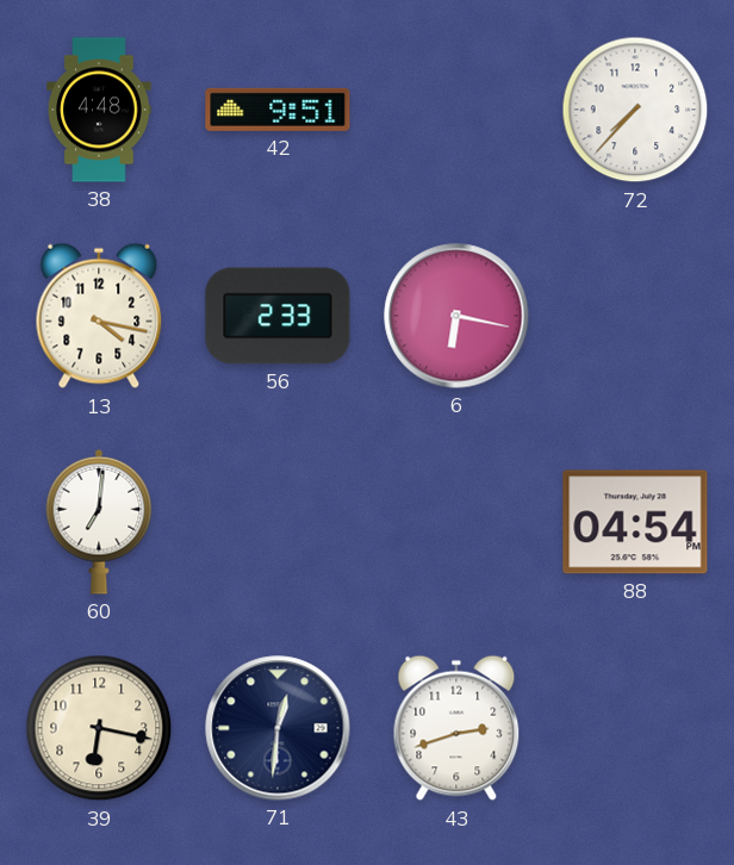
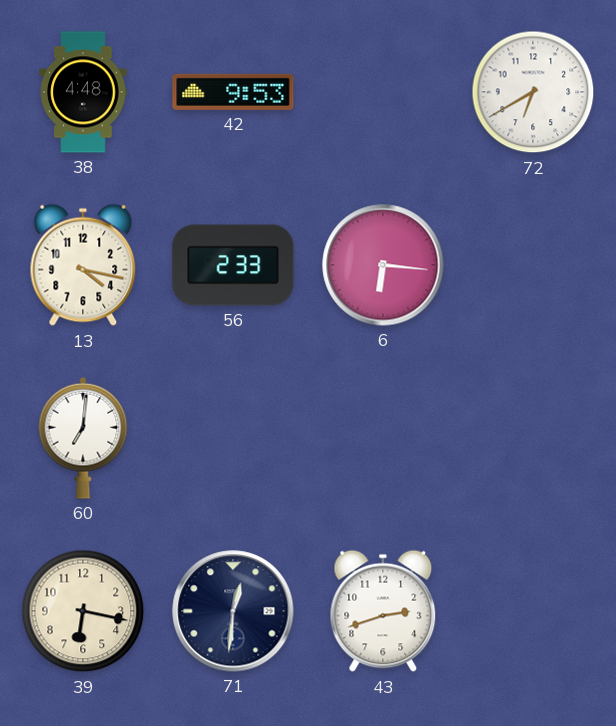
42: 9:51 -> 9:53
72: 7:37 -> 6:40
6: 6:17 -> 6:16
88: 04:54 -> none
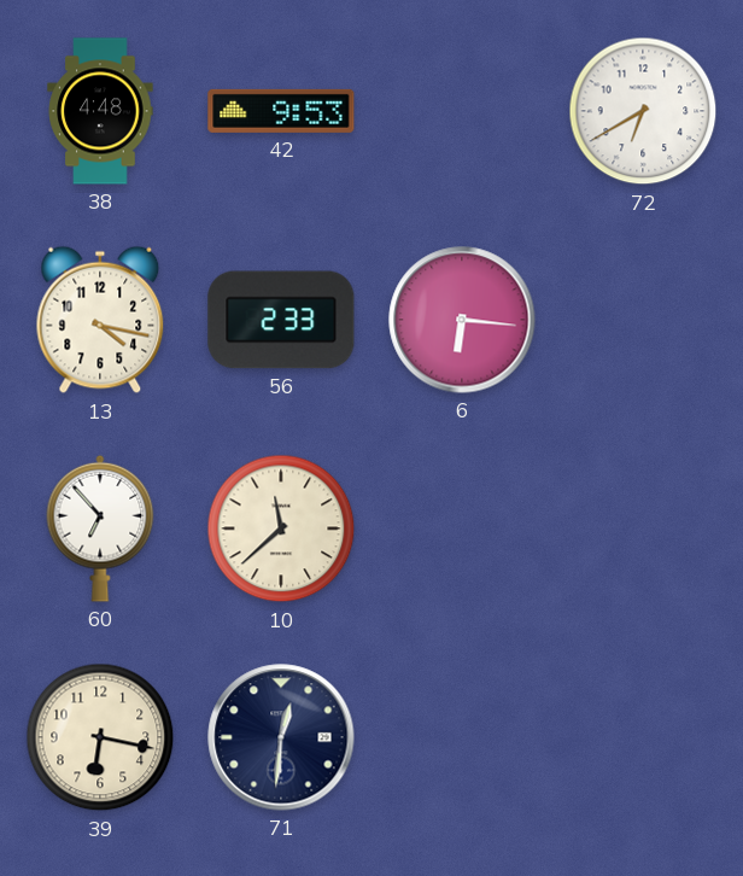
60: 7:01 -> 6:53
10: none -> 11:38
43: 2:42 -> none
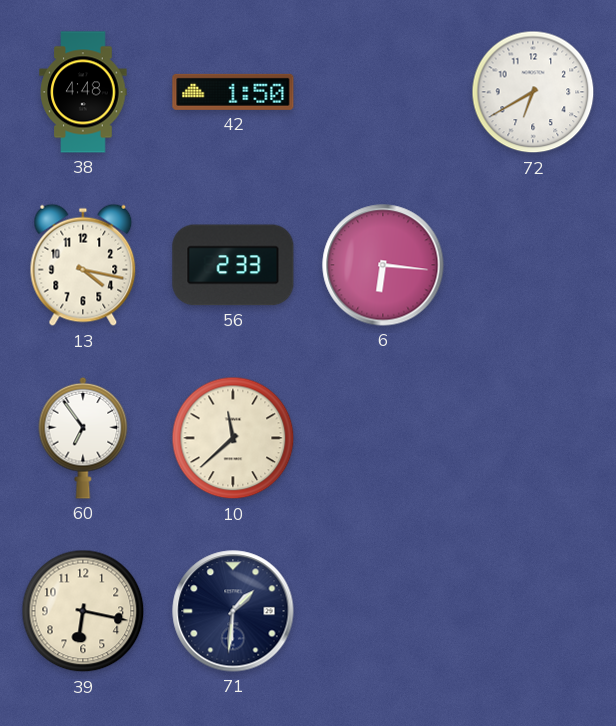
42: 9:53 -> 1:50
60: 6:53 -> 6:54
71: 12:31 -> 1:31
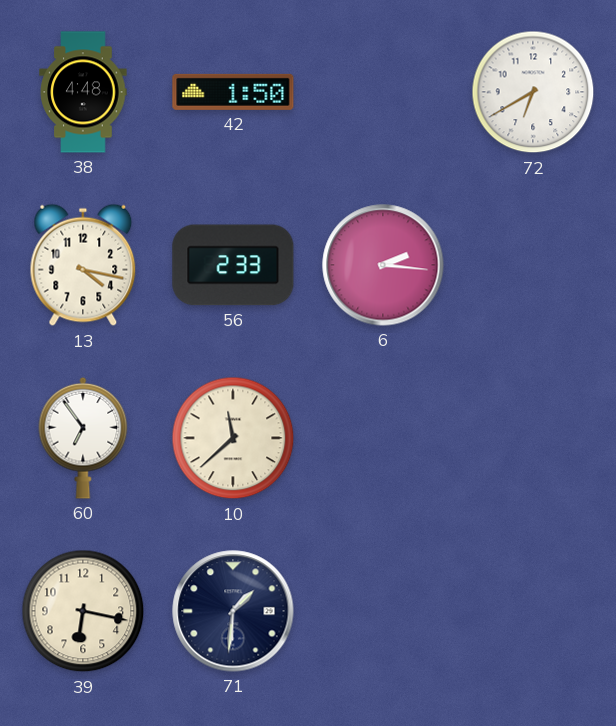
6: 6:16 -> 2:16
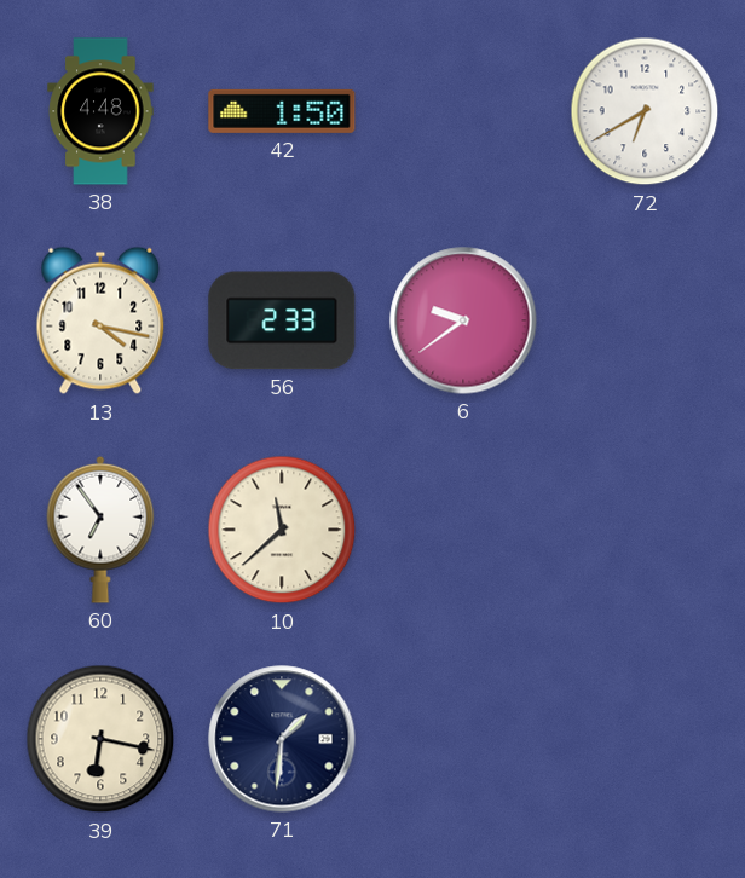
6: 2:16 -> 9:39
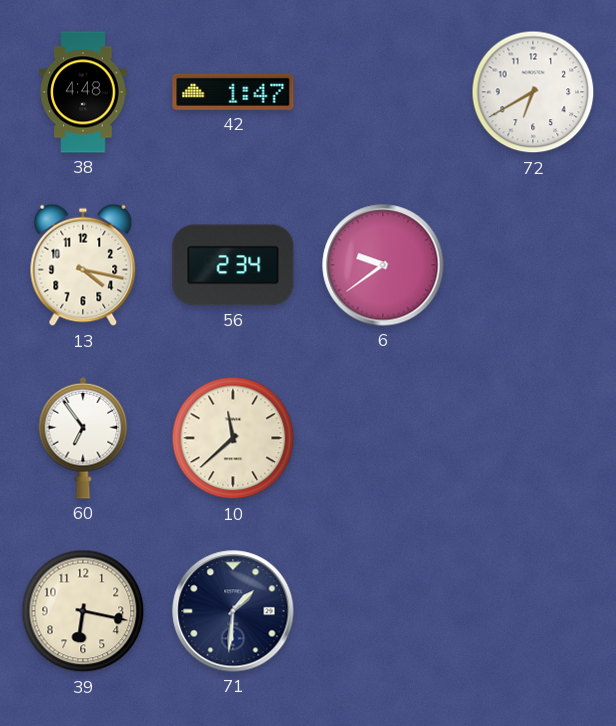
42: 1:50 -> 1:47
56: 2:33 -> 2:34
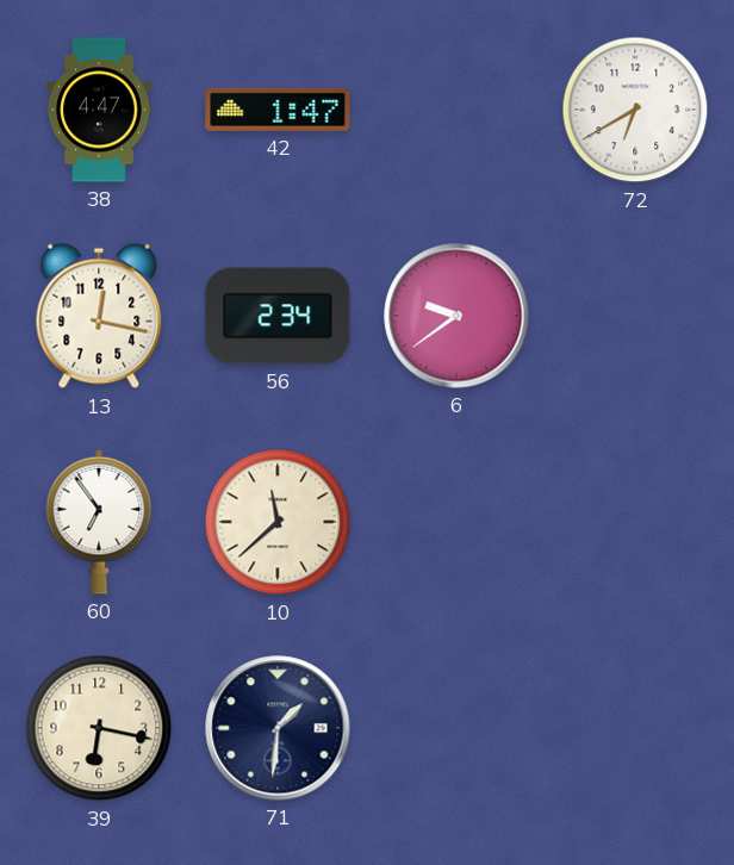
38: 4:48 -> 4:47
13: 4:17 -> 12:17
